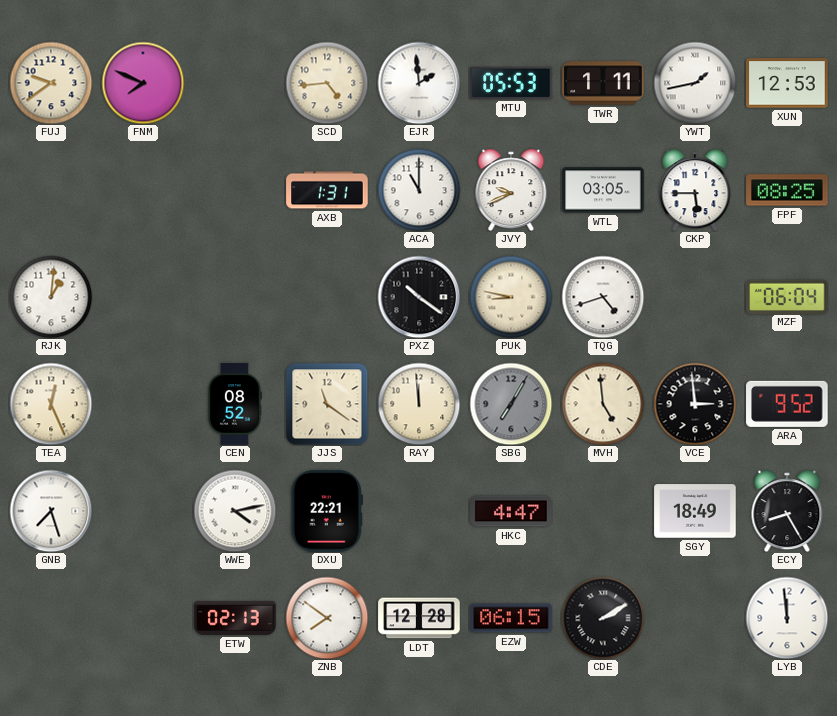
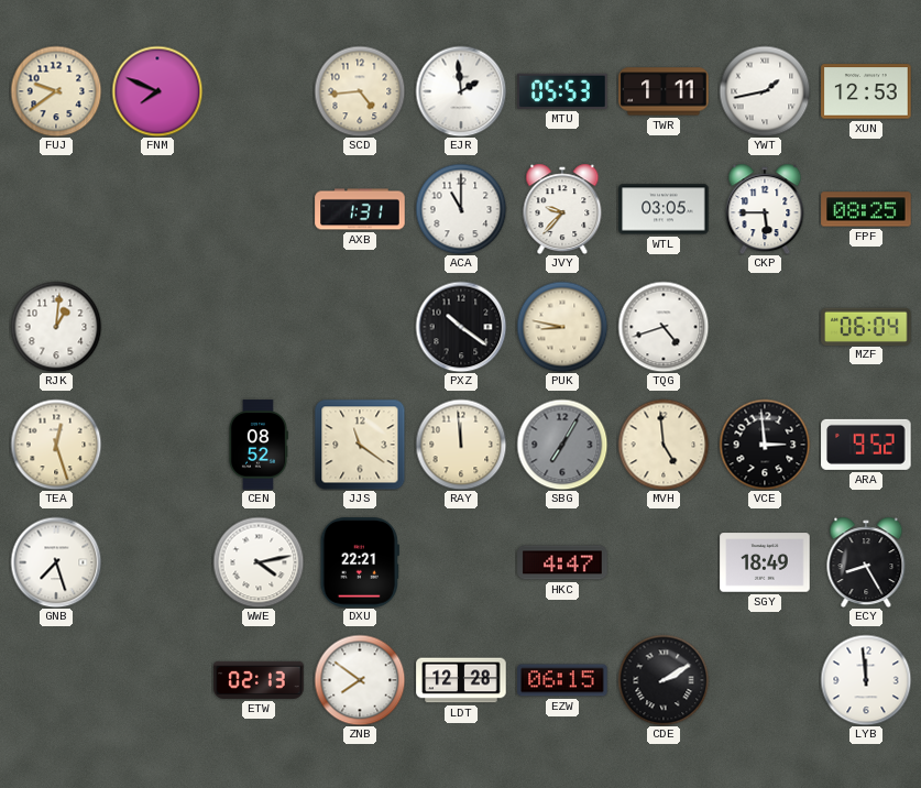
JVY: 9:41 -> 9:37
TEA: 12:26 -> 12:27
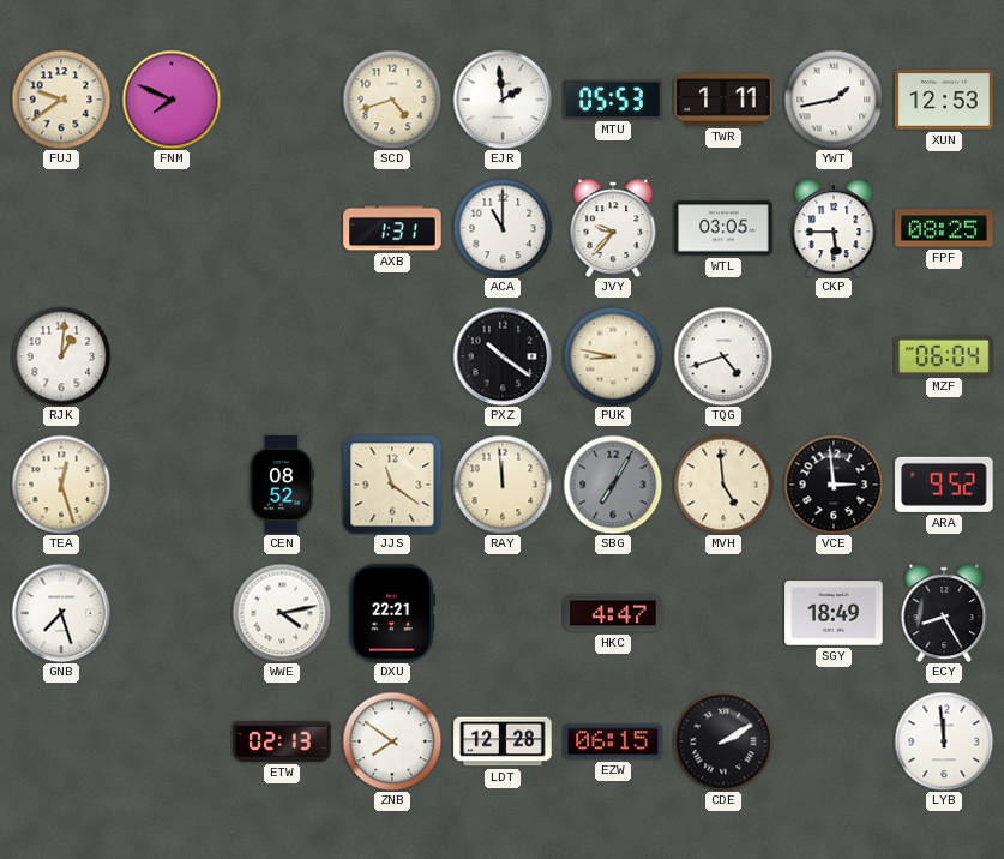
SCD: 4:44 -> 4:42
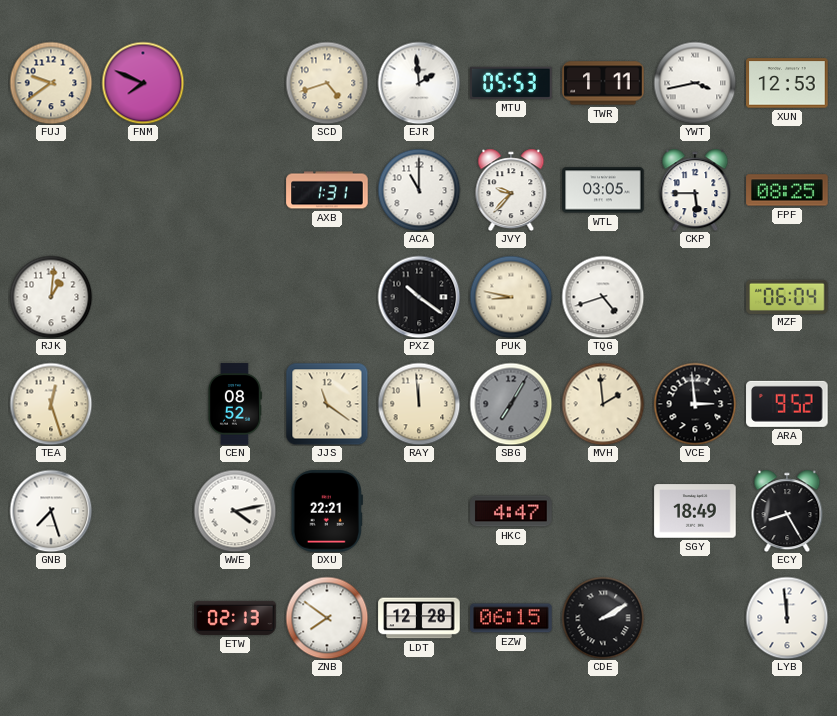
YWT: 1:43 -> 3:43
MVH: 4:59 -> 1:59
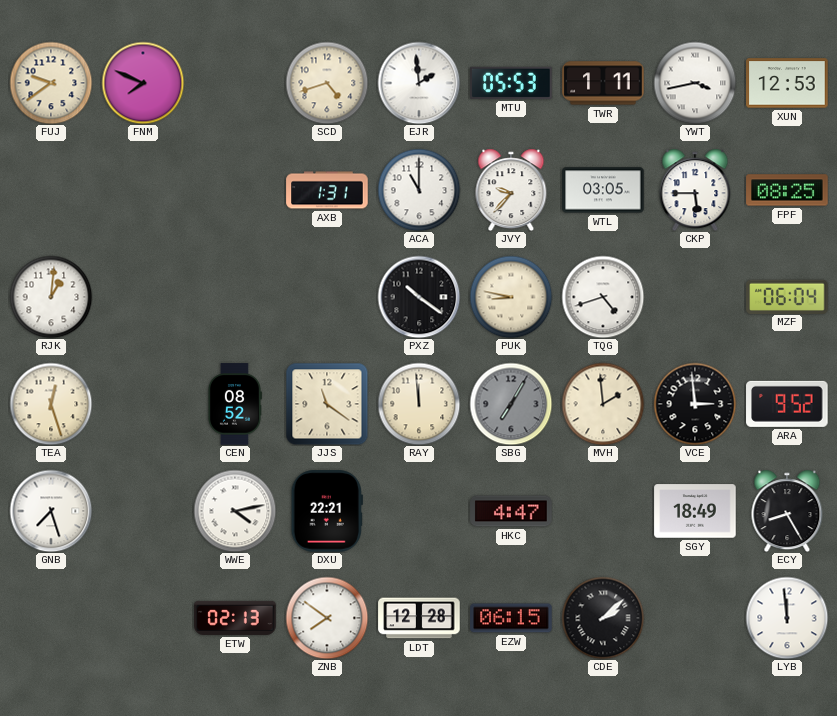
CDE: 2:10 -> 2:08
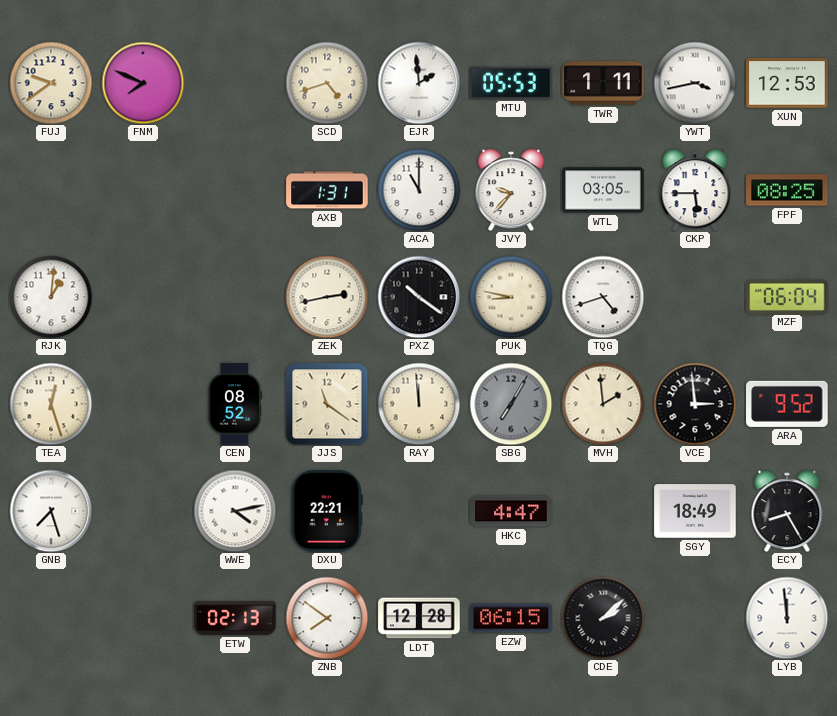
ZEK: none -> 2:43
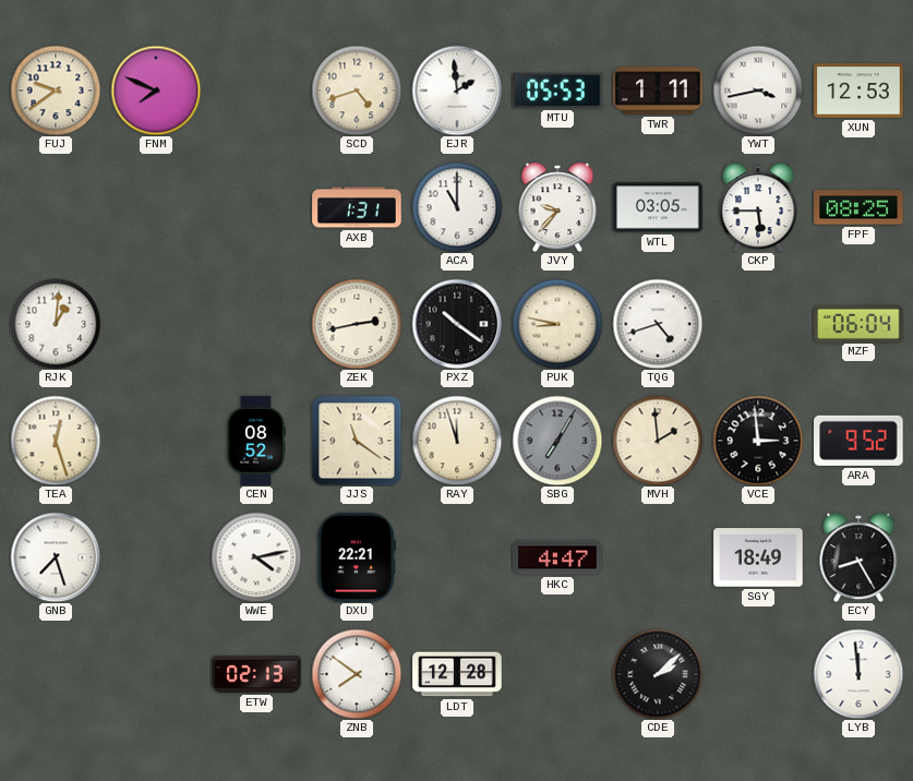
RAY: 11:59 -> 11:57
EZW: 06:15 -> none
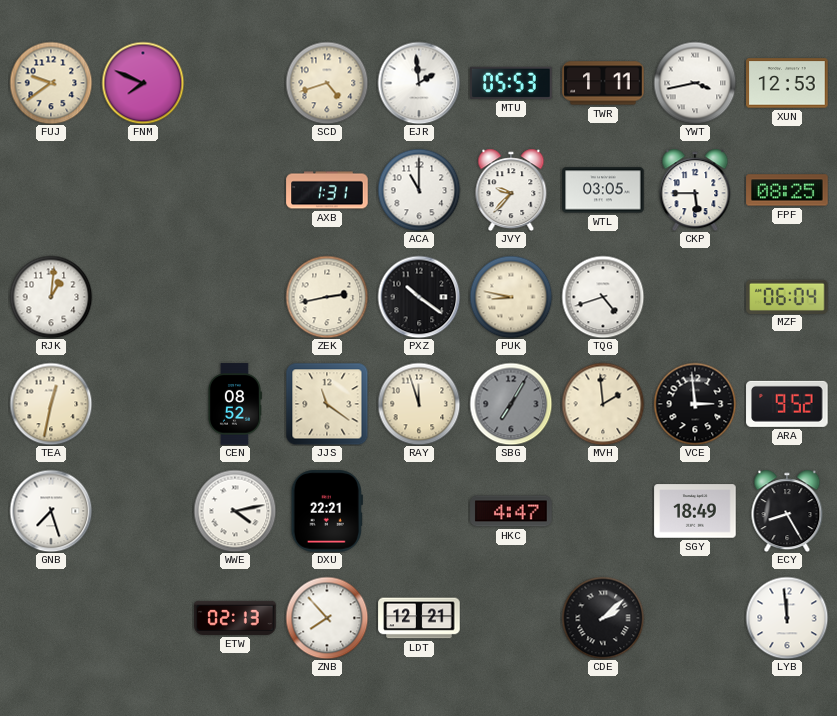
TEA: 12:27 -> 12:32
ZNB: 7:51 -> 7:53
LDT: 12:28 -> 12:21
